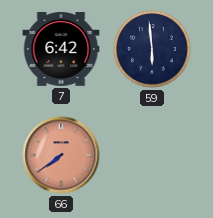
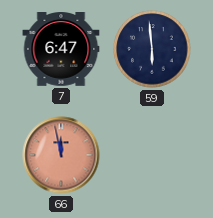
7: 6:42 -> 6:47
66: 7:39 -> 11:58
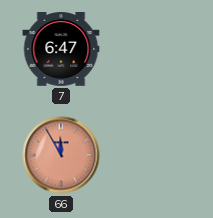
59: 5:59 -> none
66: 11:58 -> 11:55
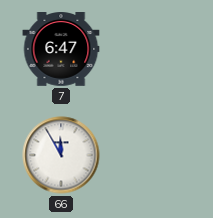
66 dial: salmon -> white
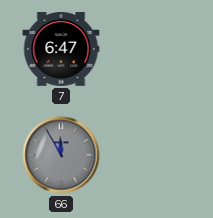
66 dial: white -> grey
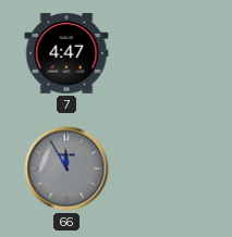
7: 6:47 -> 4:47
